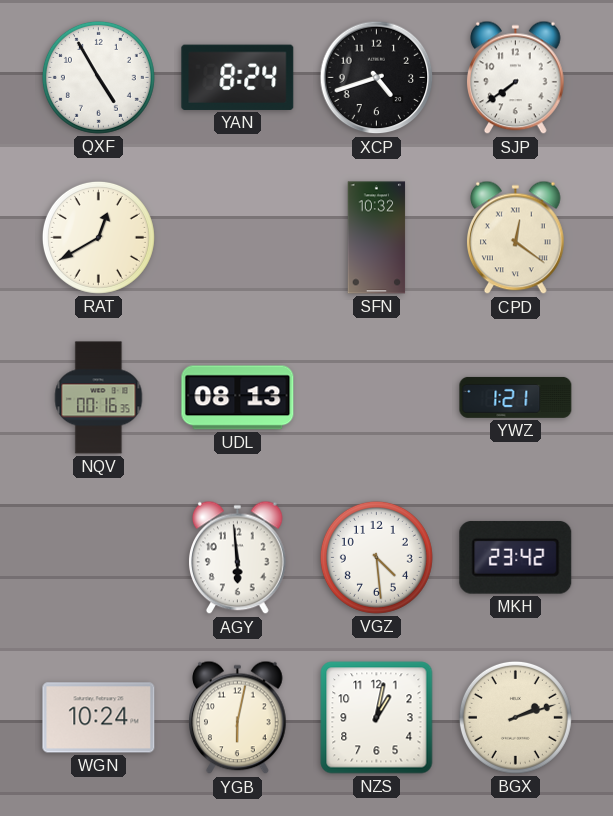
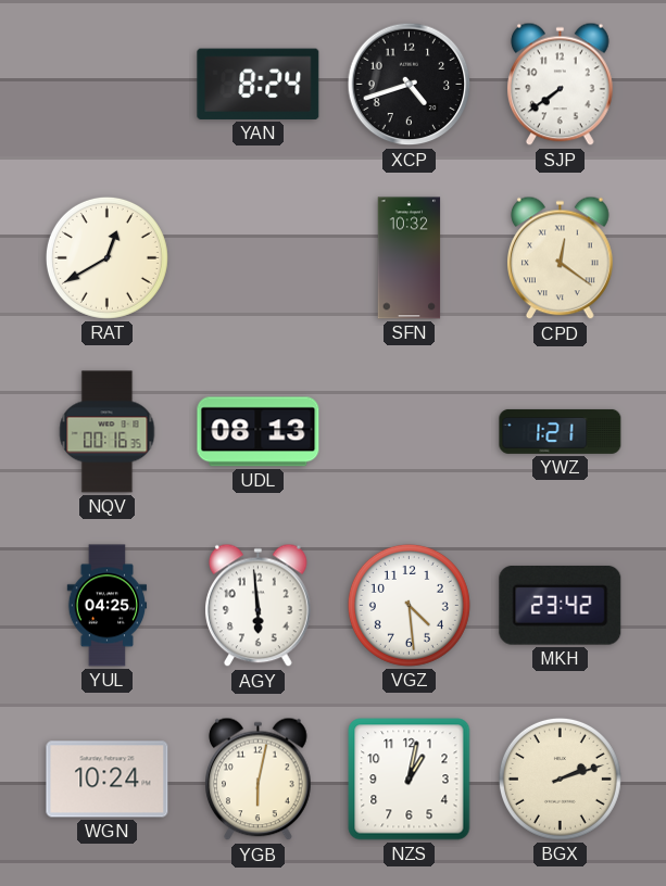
QXF: 4:55 -> none
YUL: none -> 04:25
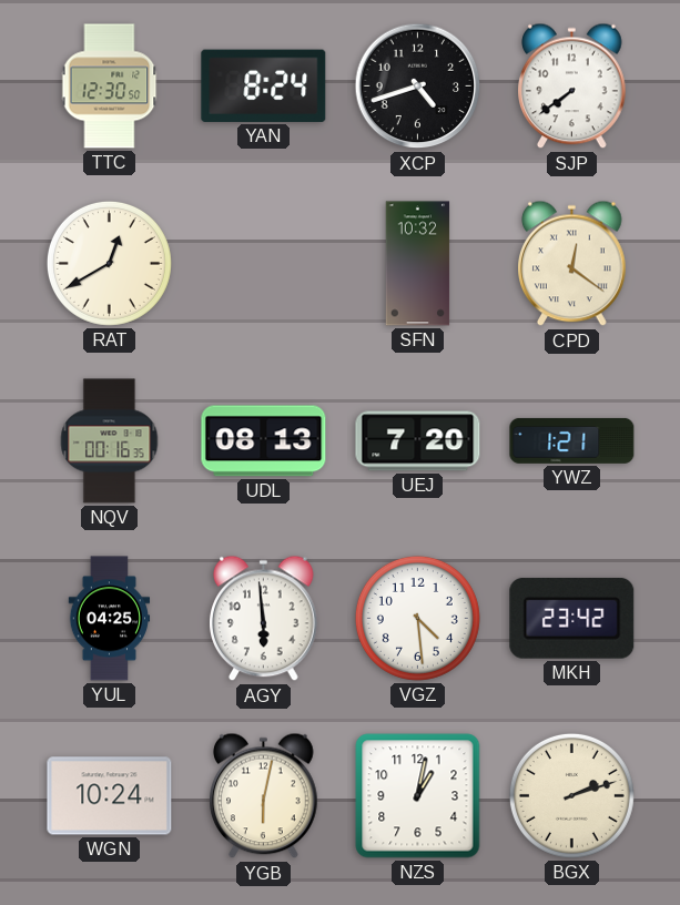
TTC: none -> 12:30
UEJ: none -> 7:20
